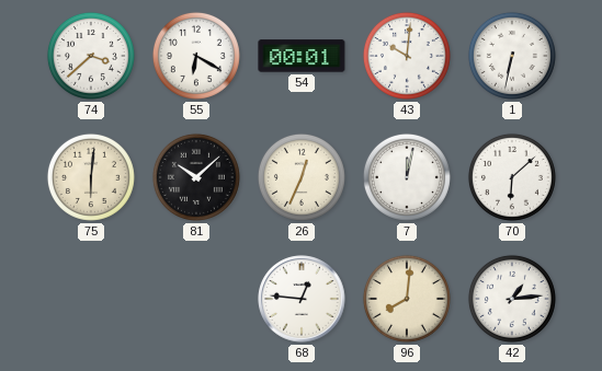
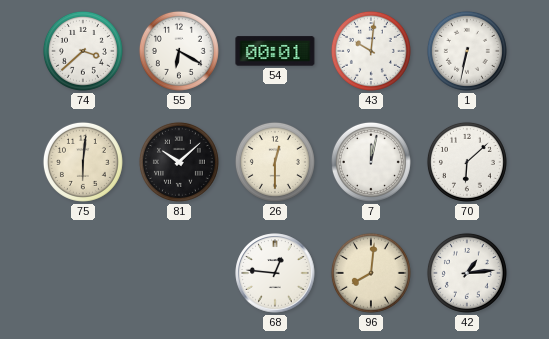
26: 12:34 -> 12:30
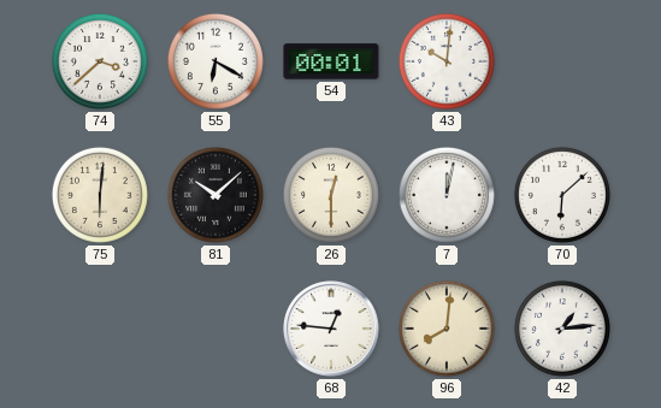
1: 6:32 -> none
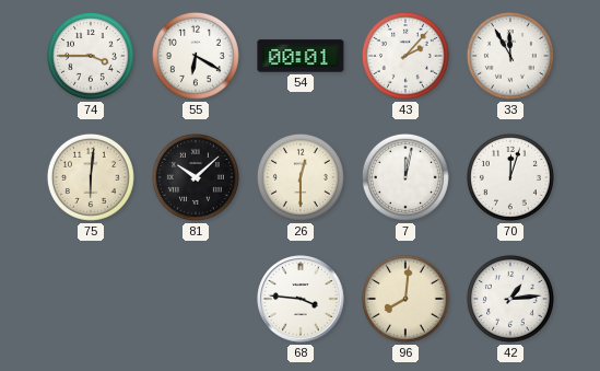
74: 3:38 -> 3:45
43: 10:01 -> 2:07
33: none -> 11:55
70: 6:08 -> 12:03
68: 12:46 -> 3:46
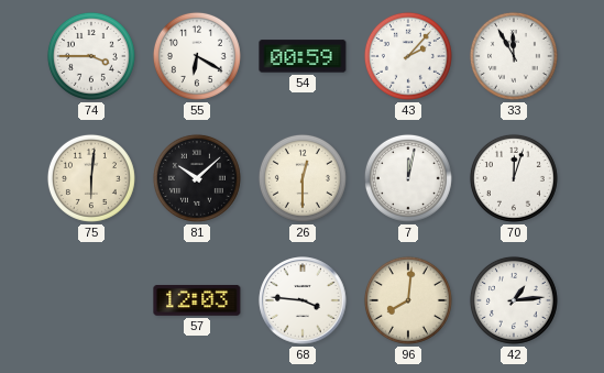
54: 00:01 -> 00:59
57: none -> 12:03
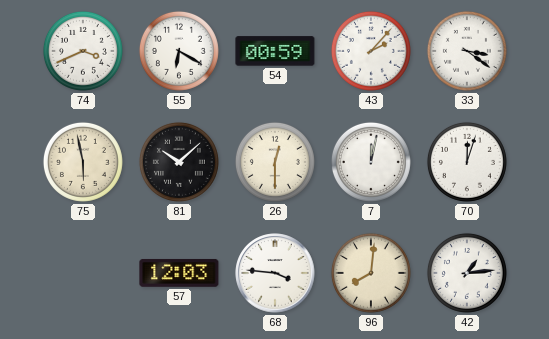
74: 3:45 -> 3:41
33: 11:55 -> 3:21
75: 6:01 -> 5:58
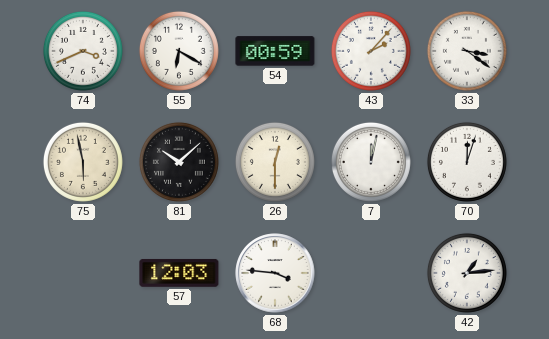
96: 8:01 -> none
